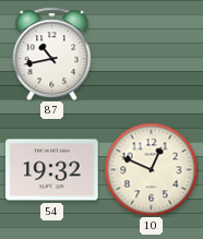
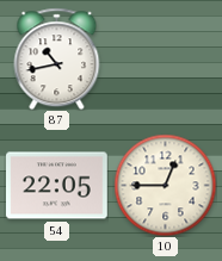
54: 19:32 -> 22:05
10: 12:49 -> 12:45
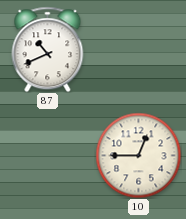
87: 10:43 -> 10:41
54: 22:05 -> none
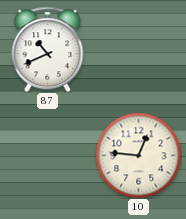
10: 12:45 -> 12:46
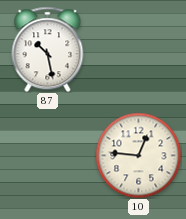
87: 10:41 -> 10:28
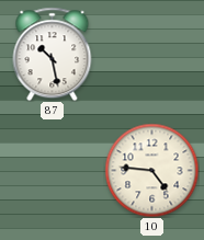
10: 12:46 -> 4:46
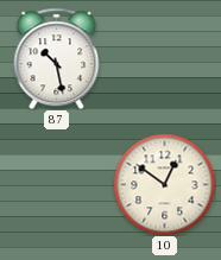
10: 4:46 -> 12:51
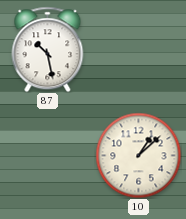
10: 12:51 -> 1:08
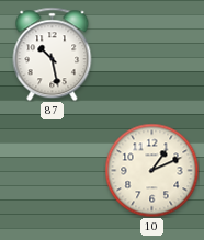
10: 1:08 -> 1:11
